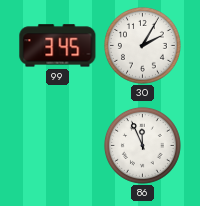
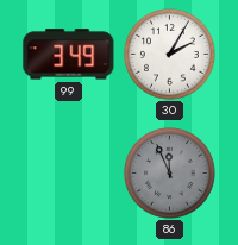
99: 3:45 -> 3:49
86 dial: white -> grey
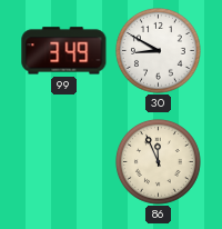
30: 2:05 -> 8:50
86 dial: grey -> cream
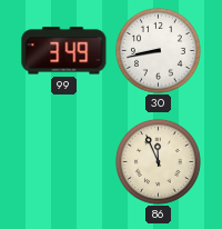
30: 8:50 -> 8:43
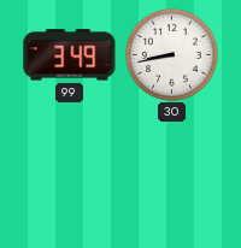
86: 11:56 -> none
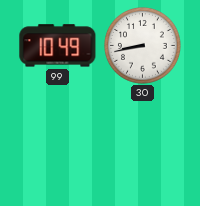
99: 3:49 -> 10:49
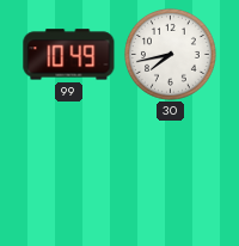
30: 8:43 -> 7:43
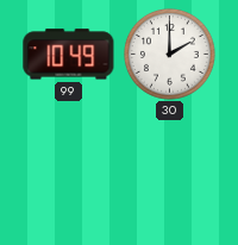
30: 7:43 -> 2:00
